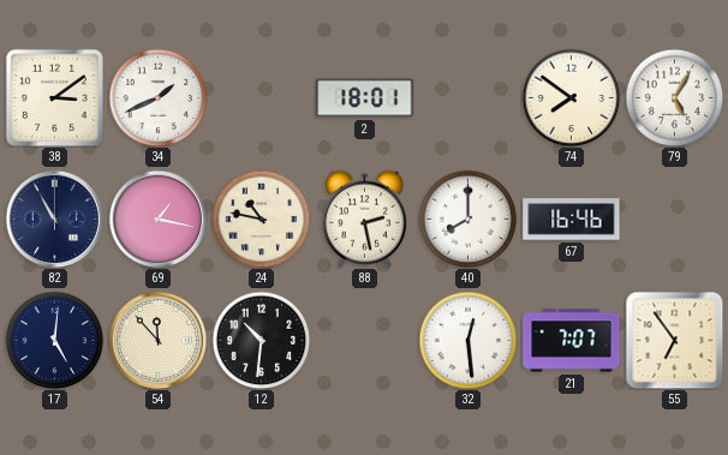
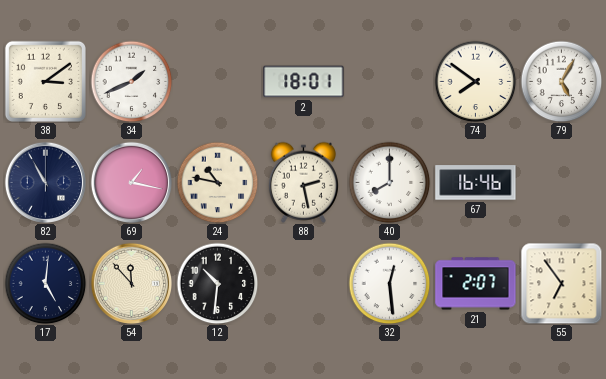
21: 7:07 -> 2:07
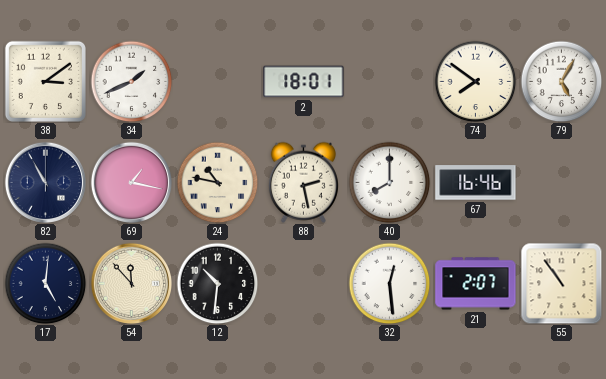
55: 6:54 -> 10:54
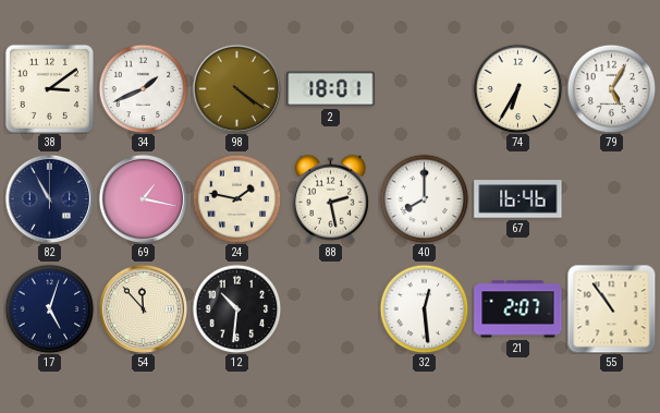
98: none -> 4:21
74: 7:51 -> 6:35
24: 10:47 -> 1:47
17: 5:01 -> 5:03
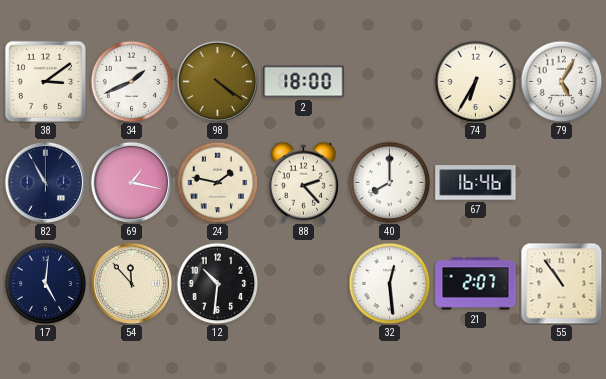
2: 18:01 -> 18:00
88: 2:28 -> 2:23
17: 5:03 -> 5:01
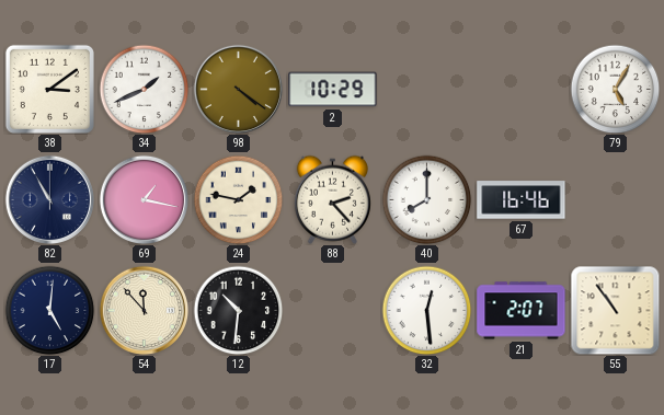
2: 18:00 -> 10:29
74: 6:35 -> none
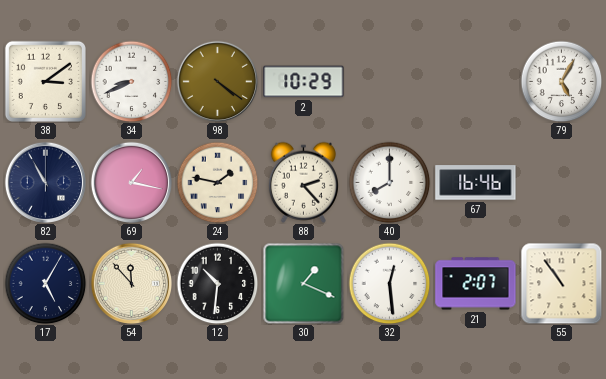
34: 1:41 -> 8:41
17: 5:01 -> 5:05
30: none -> 1:19
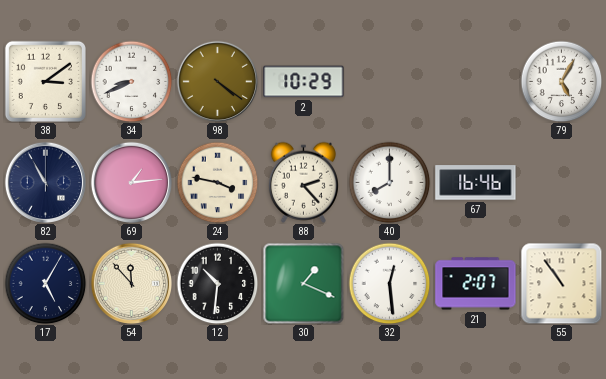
69: 1:17 -> 1:14
24: 1:47 -> 3:47
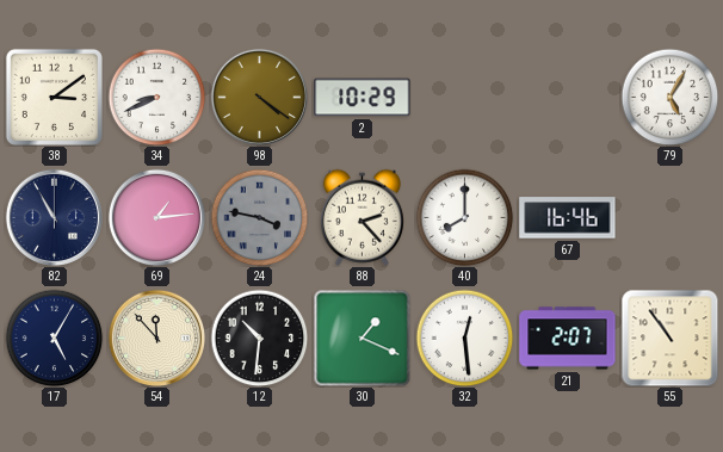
24 dial: cream -> grey
